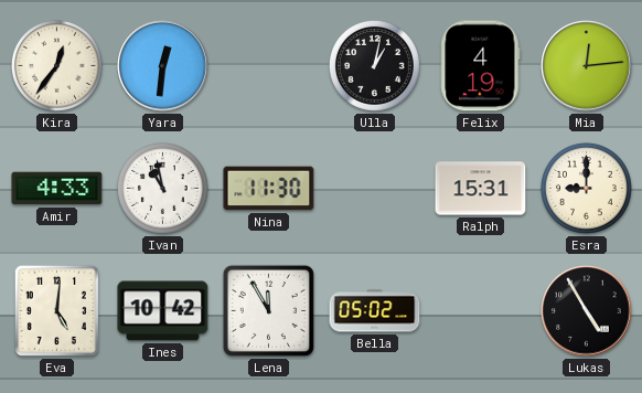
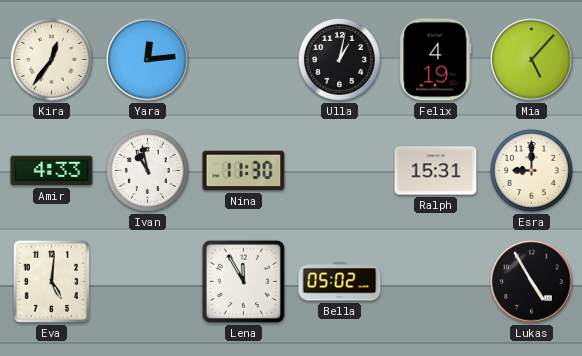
Yara: 12:31 -> 12:14
Mia: 12:14 -> 5:07
Ines: 10:42 -> none
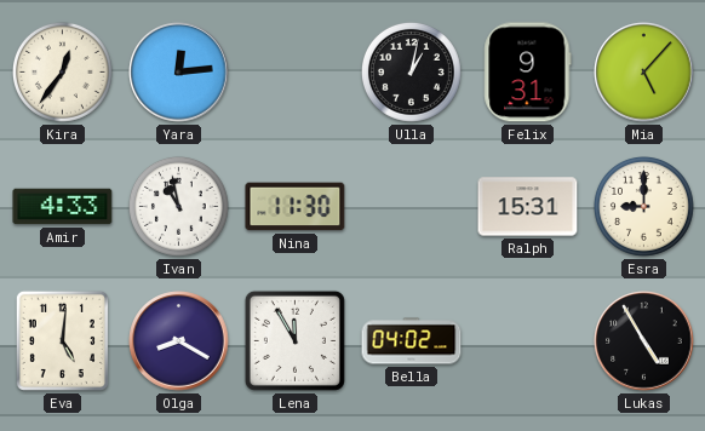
Felix: 4:19 -> 9:31
Olga: none -> 8:20
Bella: 05:02 -> 04:02
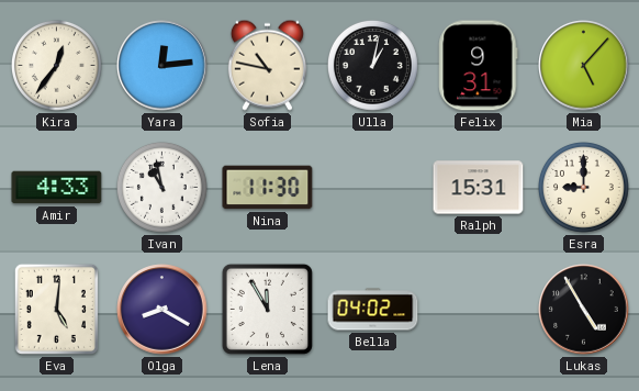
Sofia: none -> 10:47
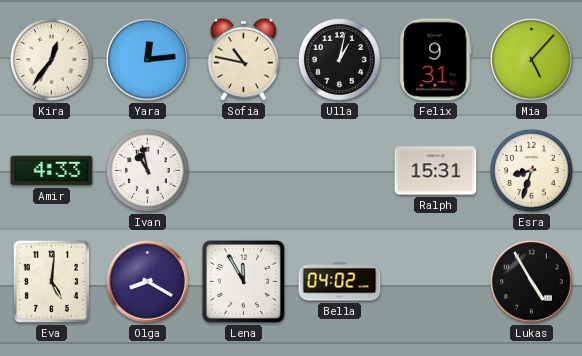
Nina: 11:30 -> none
Esra: 9:00 -> 8:33
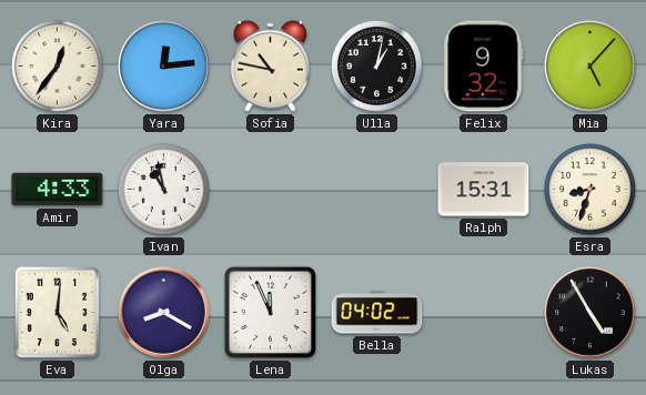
Felix: 9:31 -> 9:32
Lena: 11:55 -> 11:56
